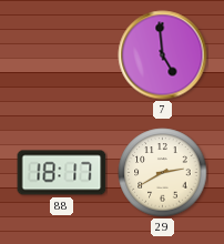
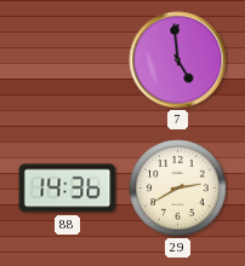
88: 18:17 -> 14:36
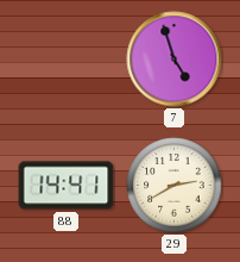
7: 4:59 -> 4:57
88: 14:36 -> 14:41
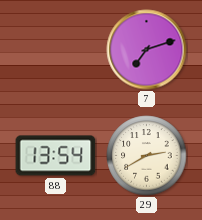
7: 4:57 -> 7:12
88: 14:41 -> 13:54
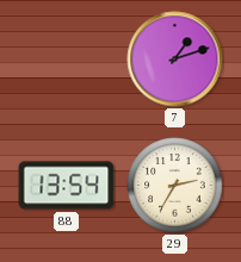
7: 7:12 -> 1:12
29: 2:40 -> 2:35
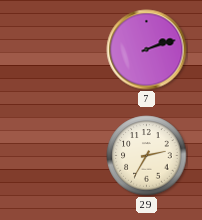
7: 1:12 -> 2:12
88: 13:54 -> none
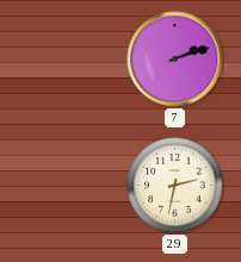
29: 2:35 -> 2:32
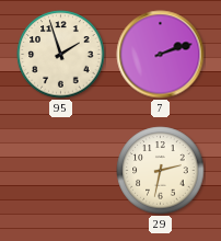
95: none -> 1:57
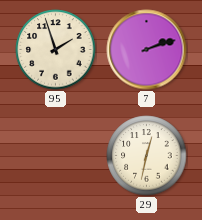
29: 2:32 -> 12:32
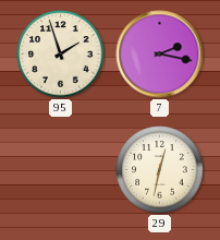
7: 2:12 -> 2:17
